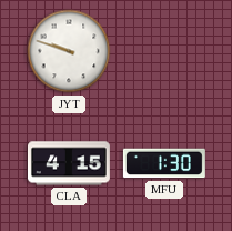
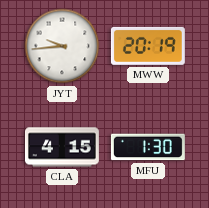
JYT: 9:48 -> 9:44
MWW: none -> 20:19
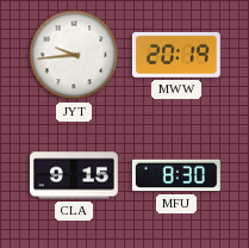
CLA: 4:15 -> 9:15
MFU: 1:30 -> 8:30
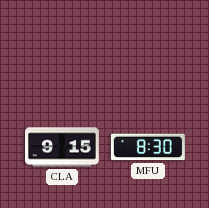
JYT: 9:44 -> none
MWW: 20:19 -> none
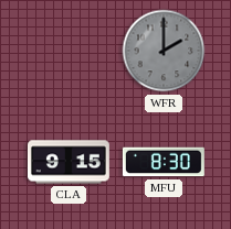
WFR: none -> 2:00
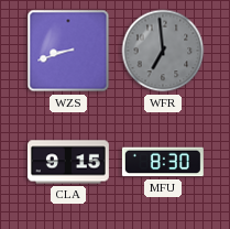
WZS: none -> 8:42
WFR: 2:00 -> 6:59
